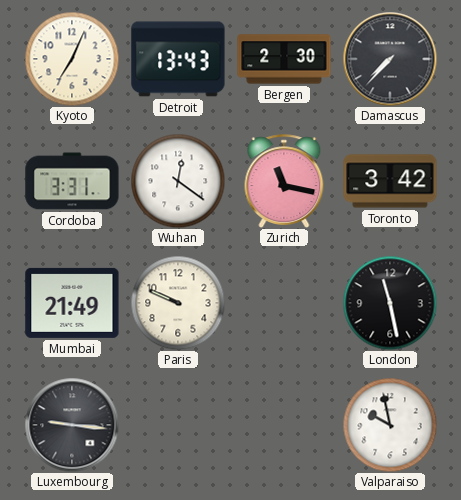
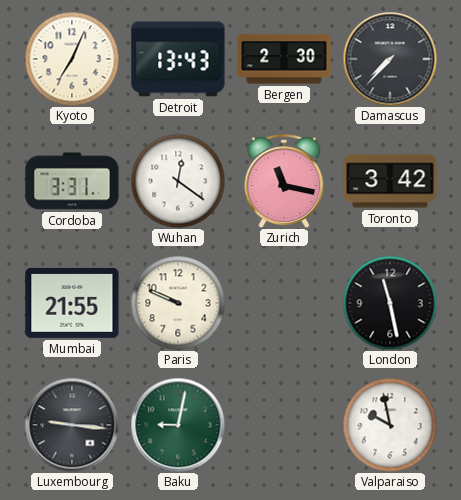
Mumbai: 21:49 -> 21:55
Baku: none -> 9:02
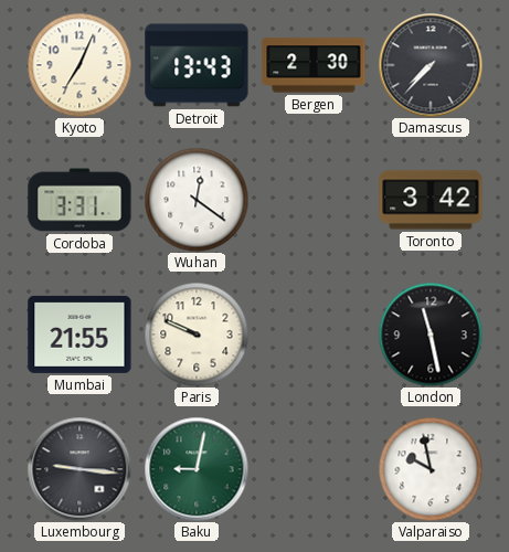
Zurich: 11:17 -> none
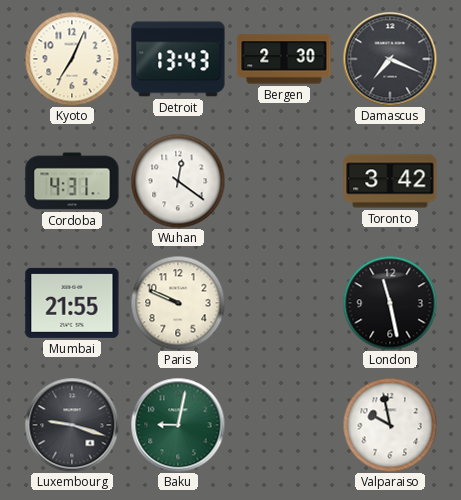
Damascus: 7:37 -> 7:19
Cordoba: 3:31 -> 4:31
Luxembourg: 9:16 -> 9:18
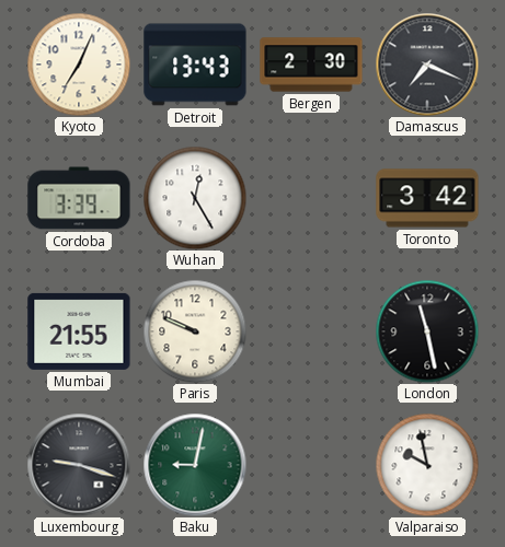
Cordoba: 4:31 -> 3:39
Wuhan: 12:21 -> 12:25
